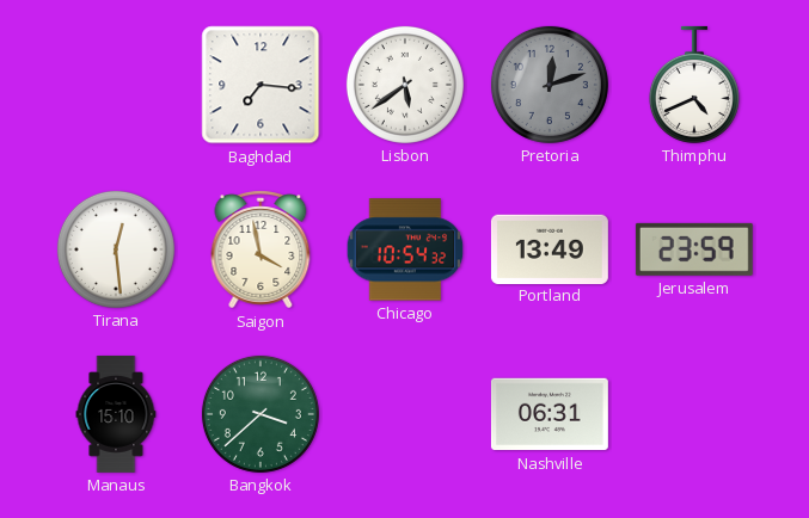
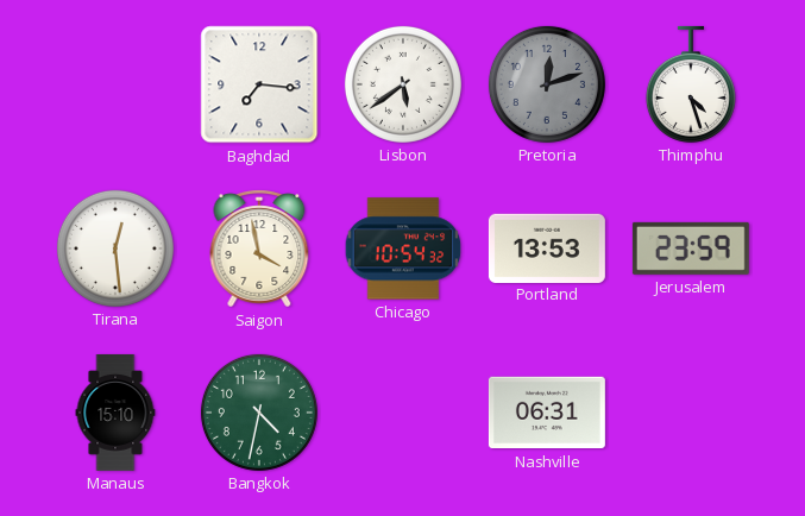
Thimphu: 4:41 -> 4:27
Portland: 13:49 -> 13:53
Bangkok: 3:38 -> 4:32
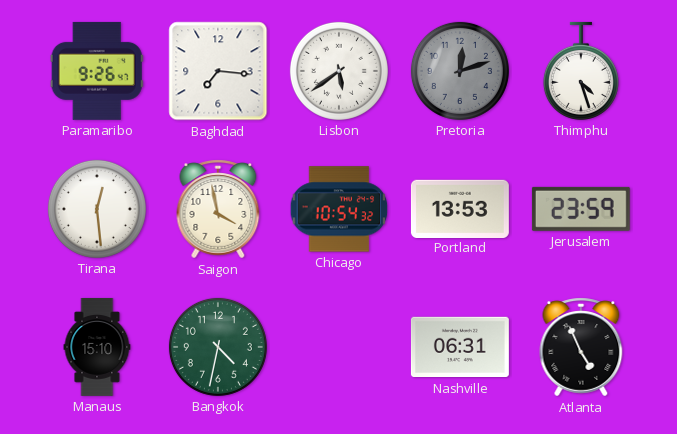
Paramaribo: none -> 9:26
Atlanta: none -> 4:56
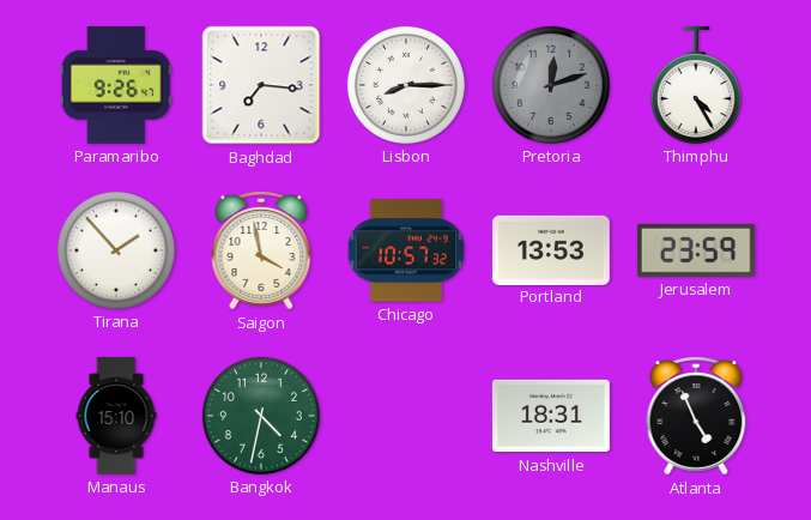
Lisbon: 5:39 -> 8:15
Thimphu: 4:27 -> 4:25
Tirana: 12:29 -> 1:53
Chicago: 10:54 -> 10:57
Nashville: 06:31 -> 18:31
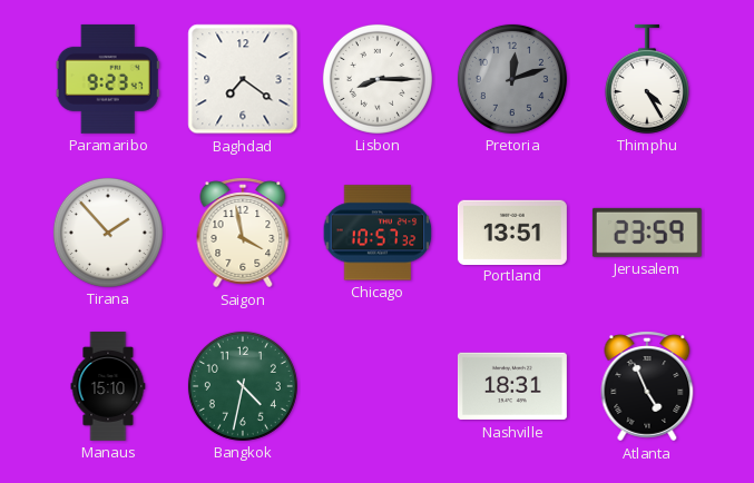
Paramaribo: 9:26 -> 9:23
Baghdad: 7:16 -> 7:21
Portland: 13:53 -> 13:51
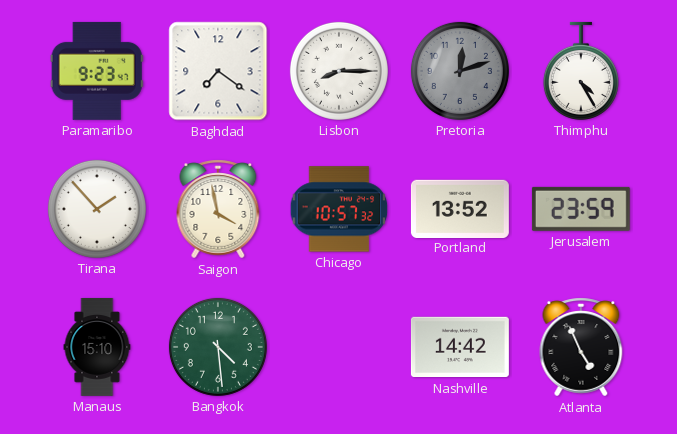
Portland: 13:51 -> 13:52
Bangkok: 4:32 -> 4:29
Nashville: 18:31 -> 14:42
